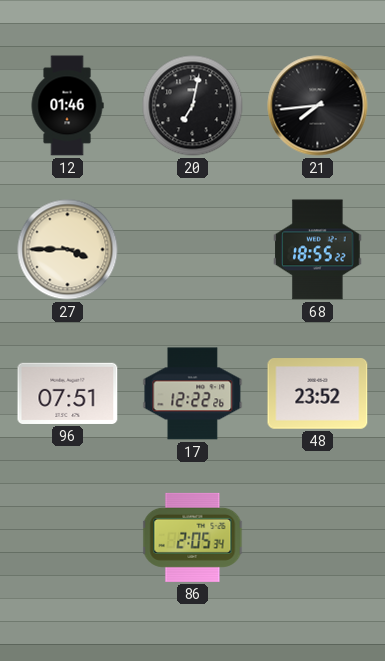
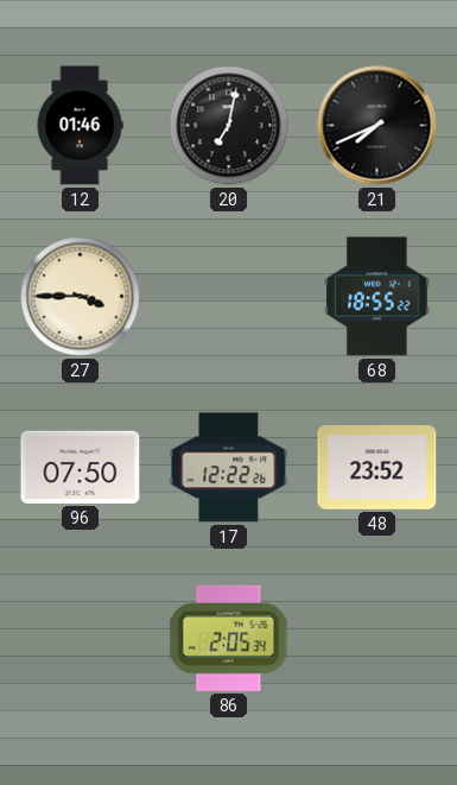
21: 7:44 -> 7:41
96: 07:51 -> 07:50
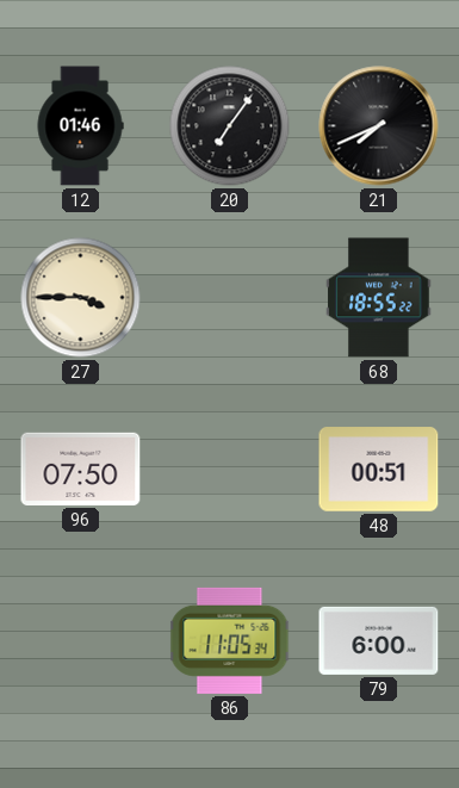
20: 7:02 -> 7:06
17: 12:22 -> none
48: 23:52 -> 00:51
86: 2:05 -> 11:05
79: none -> 6:00
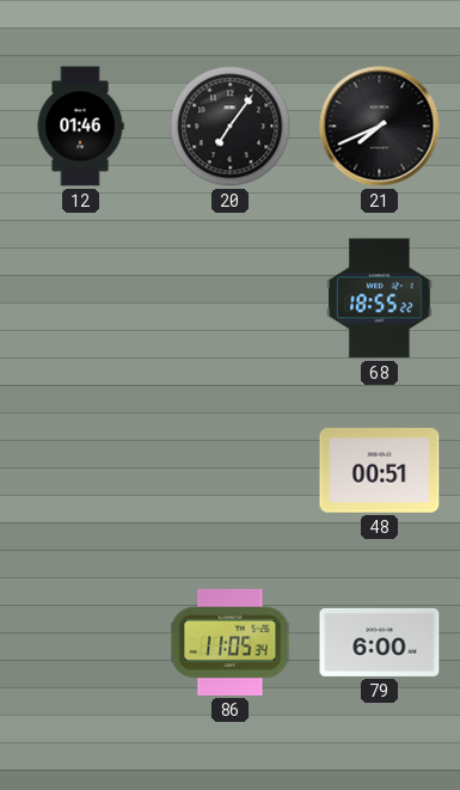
27: 3:45 -> none
96: 07:50 -> none
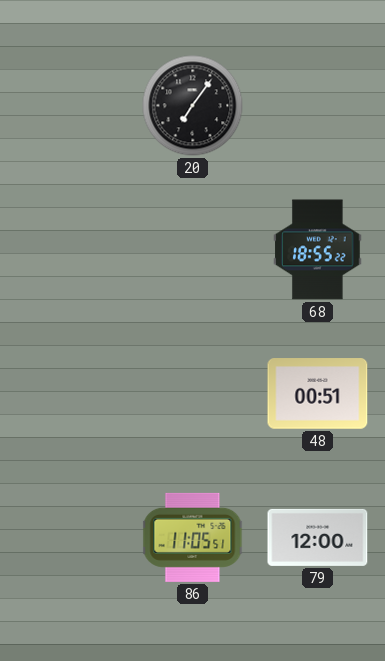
12: 01:46 -> none
21: 7:41 -> none
86: 11:05:34 -> 11:05:51
79: 6:00 -> 12:00
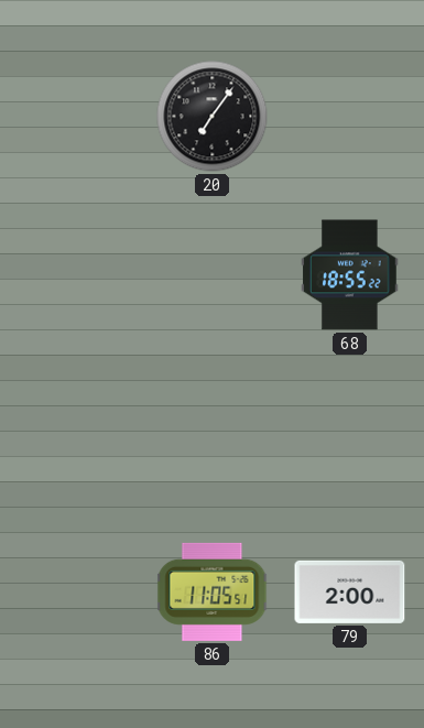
48: 00:51 -> none
79: 12:00 -> 2:00
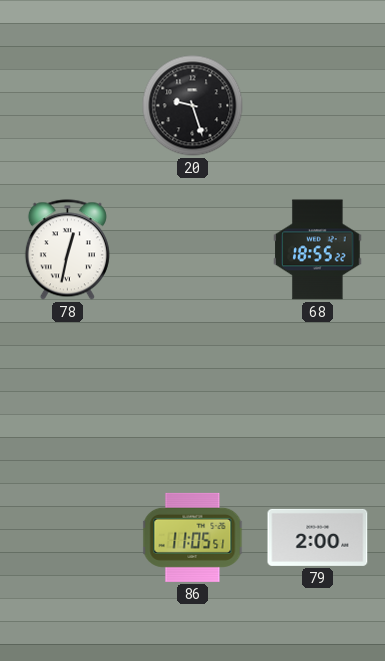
20: 7:06 -> 9:27
78: none -> 12:32
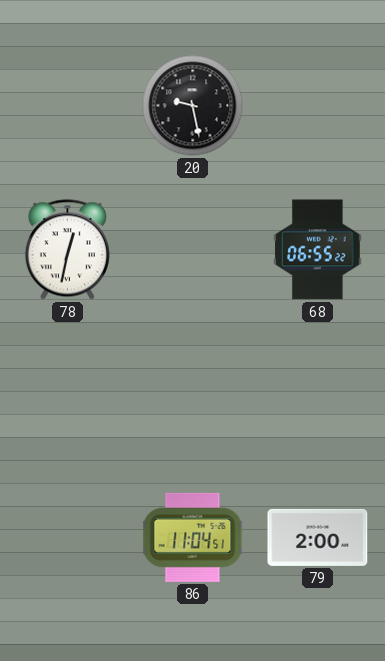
20: 9:27 -> 9:28
68: 18:55 -> 06:55
86: 11:05 -> 11:04
